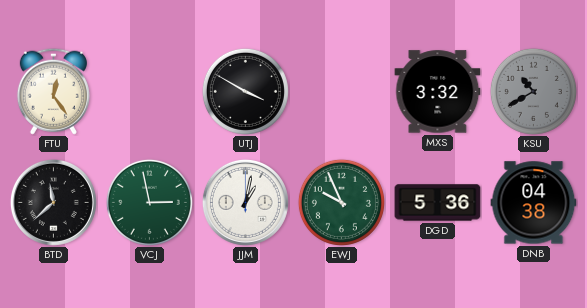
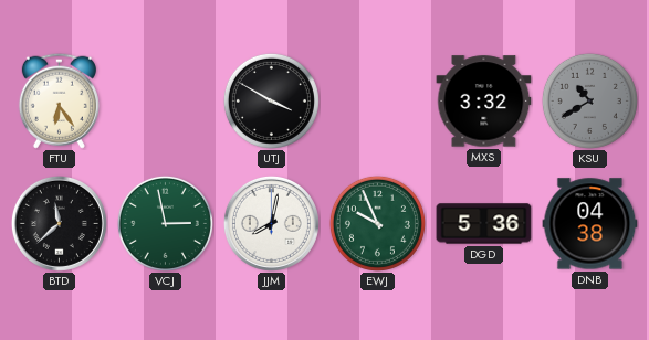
FTU: 12:24 -> 6:24
JJM: 1:02 -> 8:02
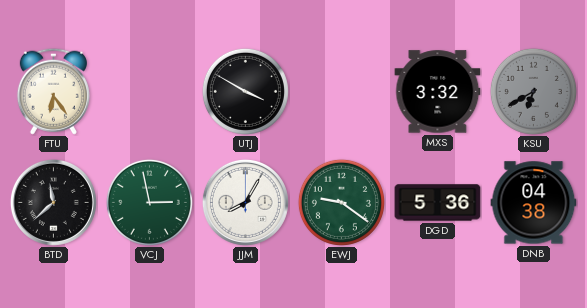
KSU: 10:40 -> 6:40
JJM: 8:02 -> 8:05
EWJ: 9:56 -> 9:21
